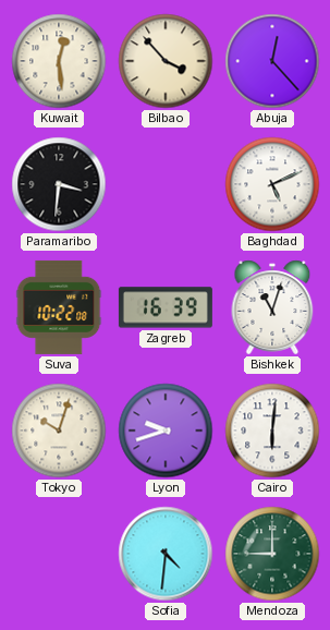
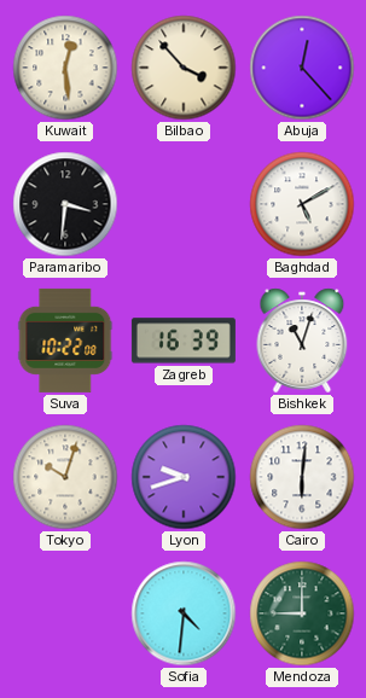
Baghdad: 5:11 -> 5:10
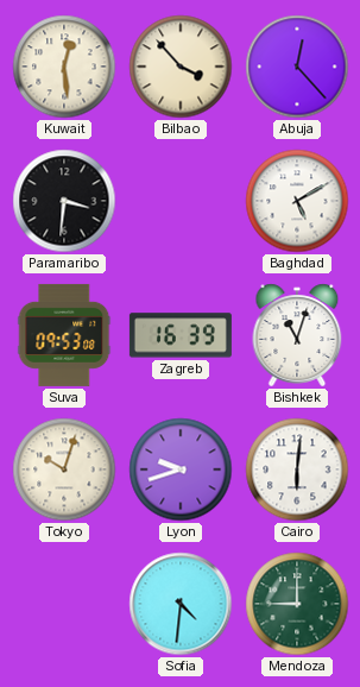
Suva: 10:22 -> 09:53
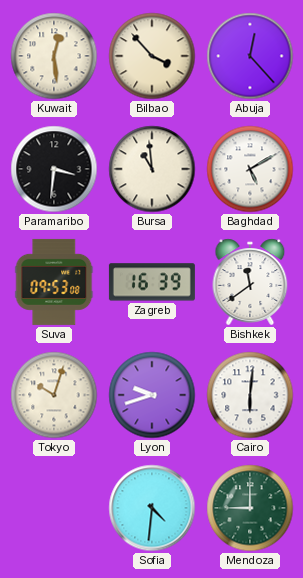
Bursa: none -> 10:59
Bishkek: 11:03 -> 11:39
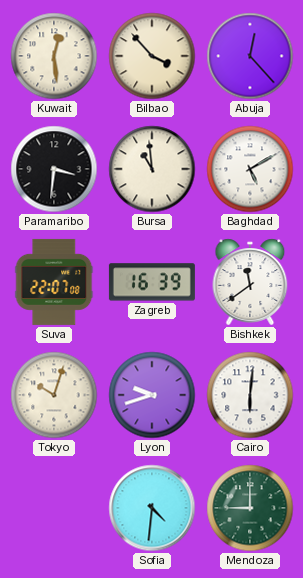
Suva: 09:53 -> 22:07
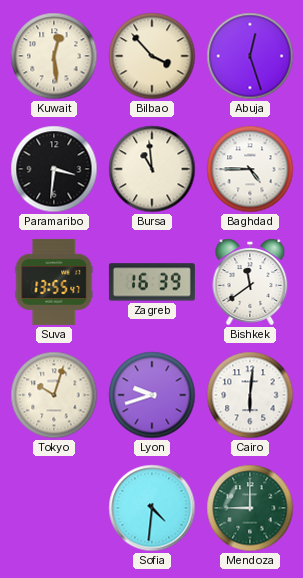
Abuja: 12:23 -> 12:27
Baghdad: 5:10 -> 4:45
Suva: 22:07 -> 13:55
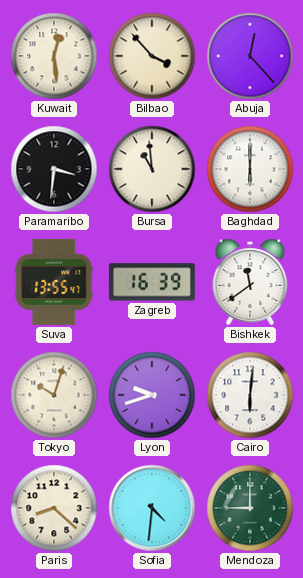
Abuja: 12:27 -> 12:23
Baghdad: 4:45 -> 6:00
Paris: none -> 8:22
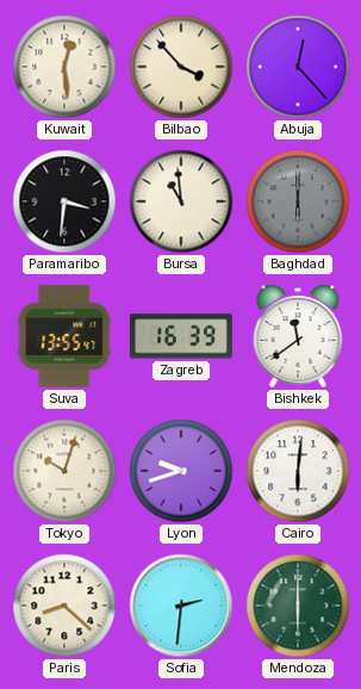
Baghdad dial: white -> grey
Sofia: 4:31 -> 2:31
Mendoza: 9:00 -> 6:00
